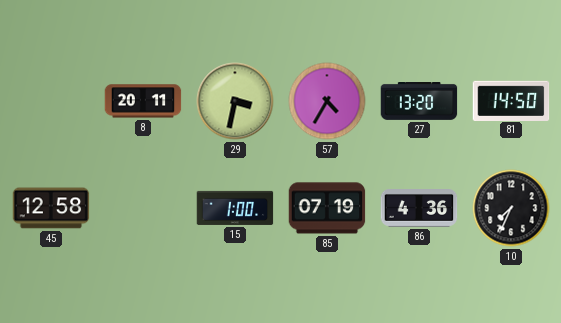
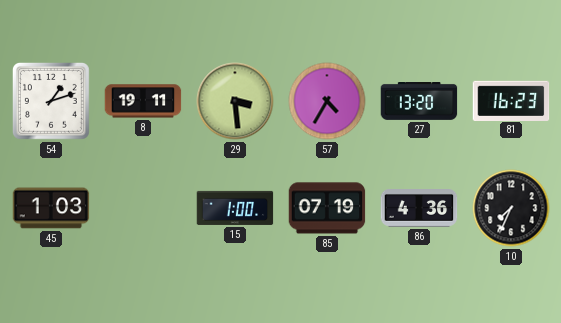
54: none -> 1:12
8: 20:11 -> 19:11
29: 3:32 -> 3:29
81: 14:50 -> 16:23
45: 12:58 -> 1:03
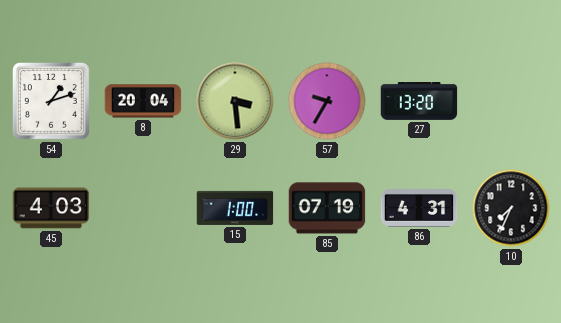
8: 19:11 -> 20:04
57: 4:35 -> 9:35
81: 16:23 -> none
45: 1:03 -> 4:03
86: 4:36 -> 4:31
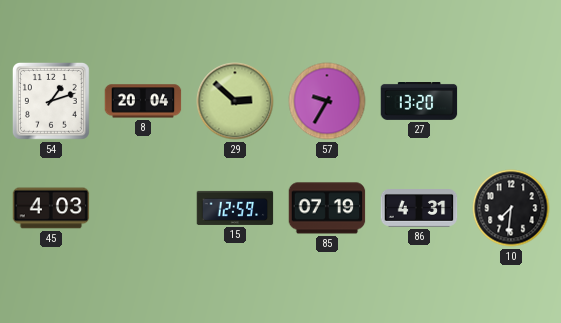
29: 3:29 -> 2:52
15: 1:00 -> 12:59
10: 7:34 -> 7:31
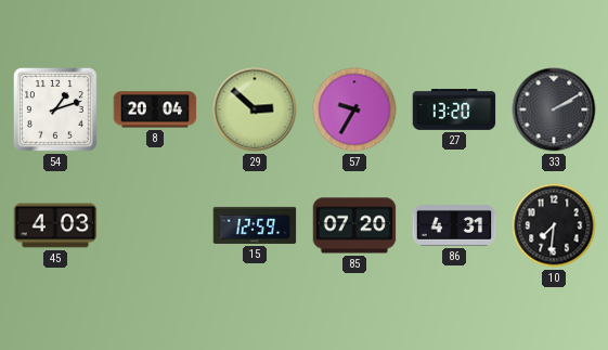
33: none -> 2:10
85: 07:19 -> 07:20
